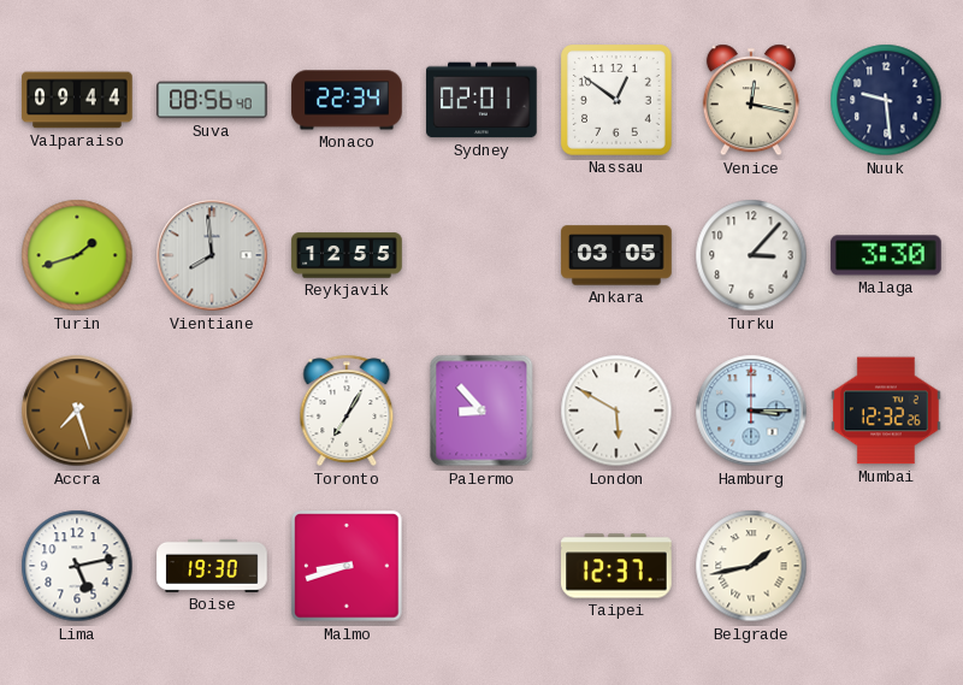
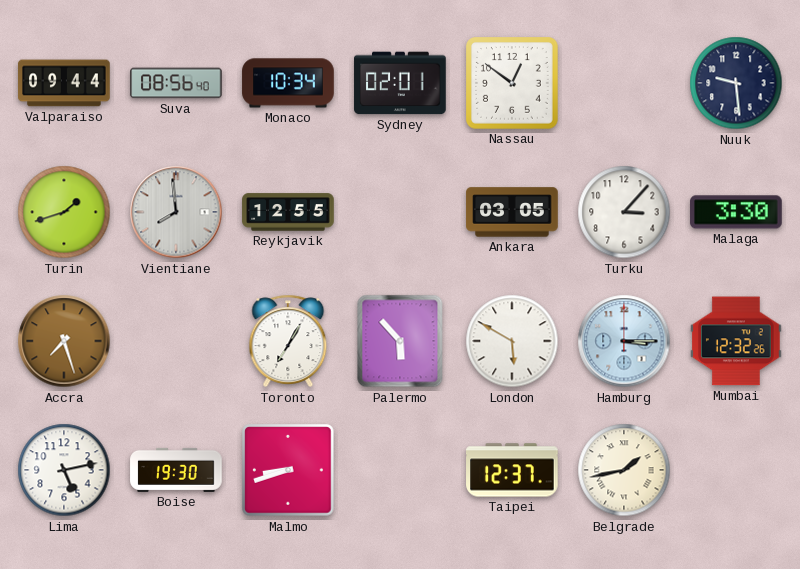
Monaco: 22:34 -> 10:34
Venice: 12:17 -> none
Palermo: 8:53 -> 5:53
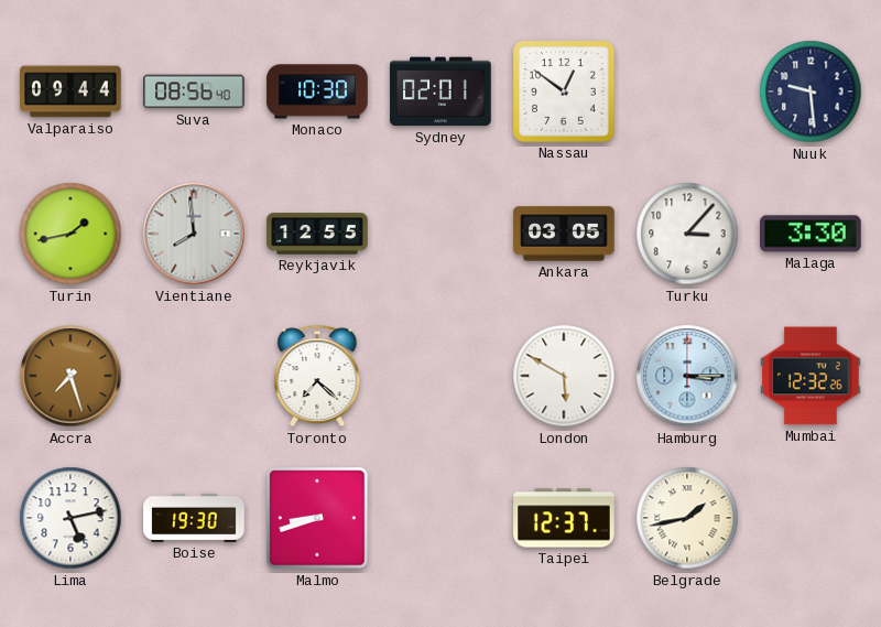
Monaco: 10:34 -> 10:30
Turin: 1:42 -> 1:43
Toronto: 7:05 -> 7:22
Palermo: 5:53 -> none
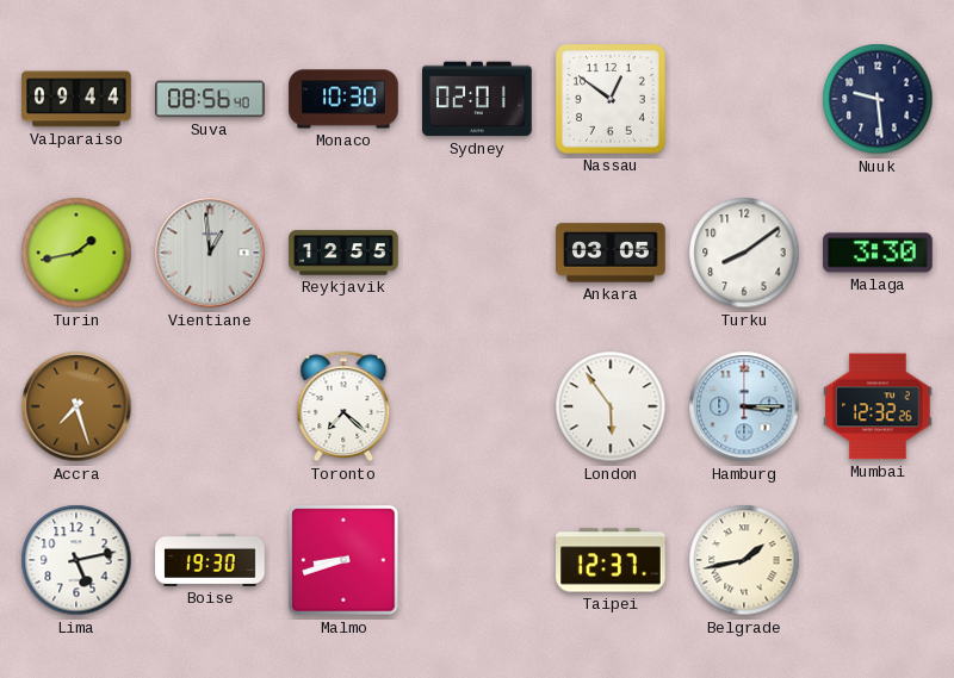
Vientiane: 7:59 -> 12:59
Turku: 3:07 -> 8:09
London: 5:50 -> 5:54
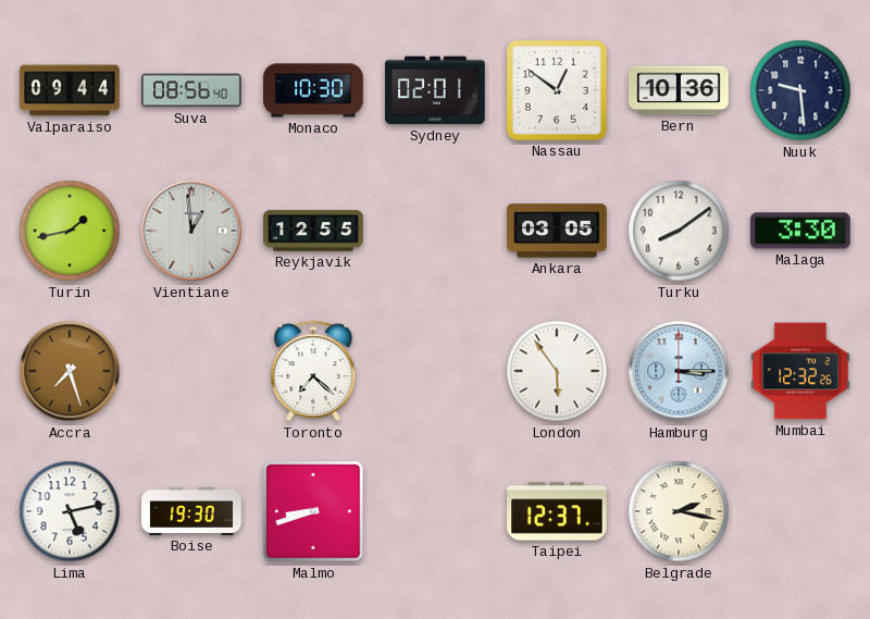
Bern: none -> 10:36
Belgrade: 1:43 -> 2:17
